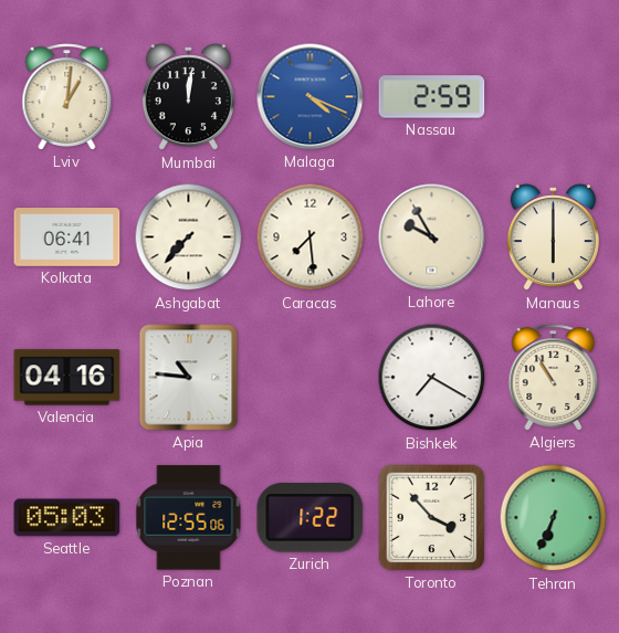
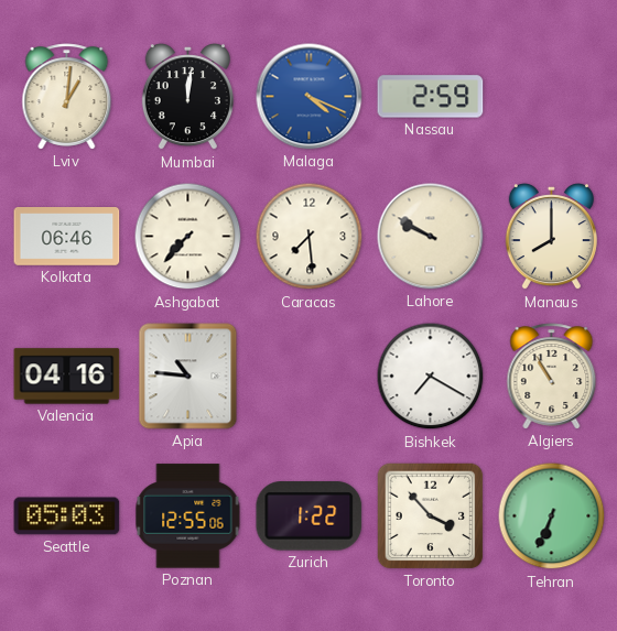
Kolkata: 06:41 -> 06:46
Lahore: 9:55 -> 9:50
Manaus: 6:00 -> 8:00
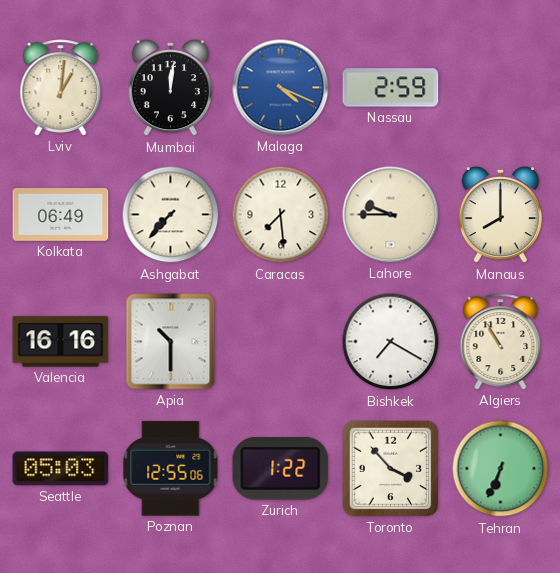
Kolkata: 06:46 -> 06:49
Lahore: 9:50 -> 9:45
Valencia: 04:16 -> 16:16
Apia: 10:46 -> 10:30
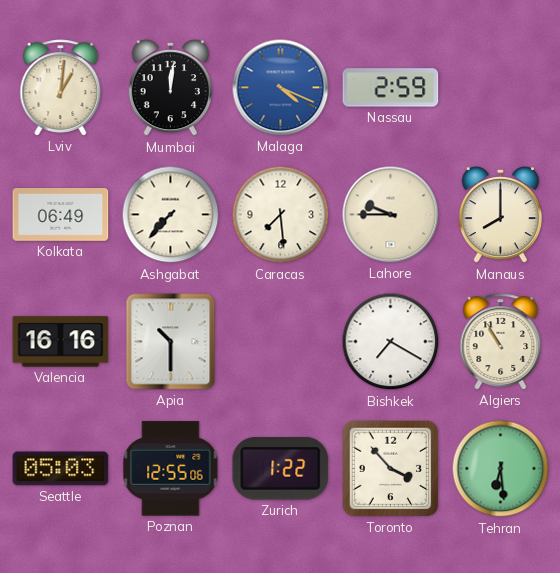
Tehran: 6:34 -> 6:29
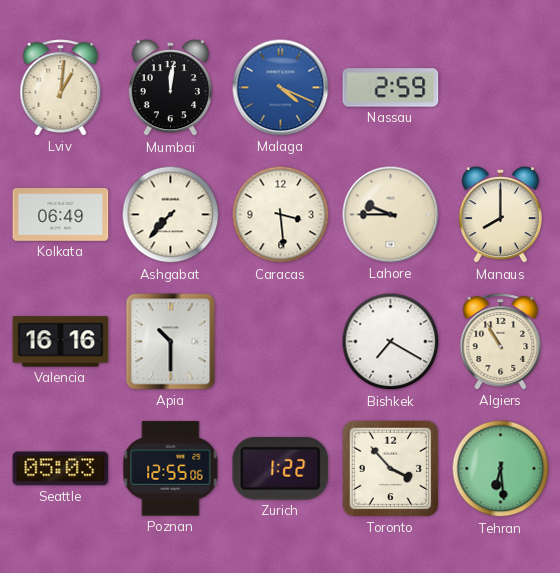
Caracas: 7:29 -> 3:29
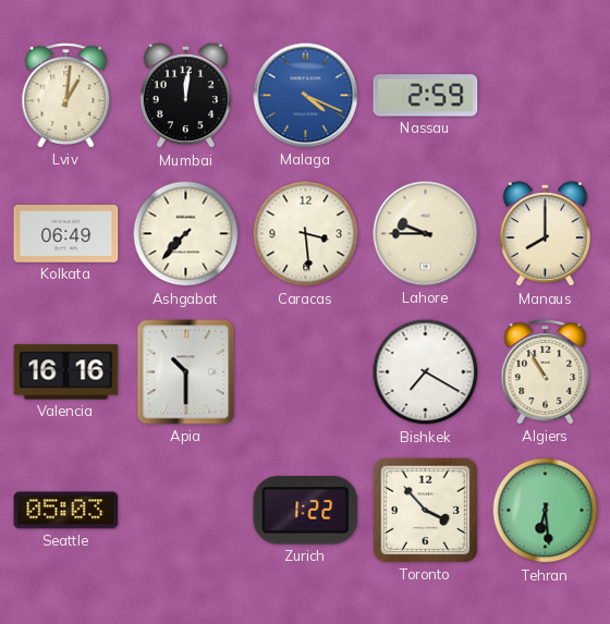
Poznan: 12:55 -> none
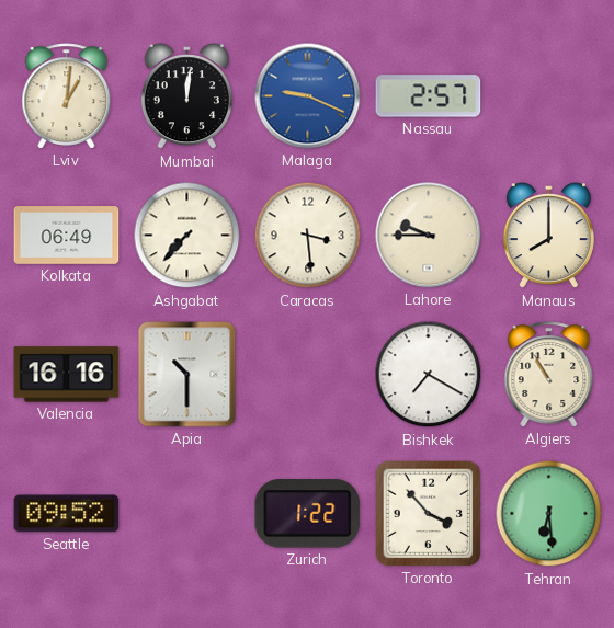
Malaga: 4:19 -> 9:19
Nassau: 2:59 -> 2:57
Seattle: 05:03 -> 09:52
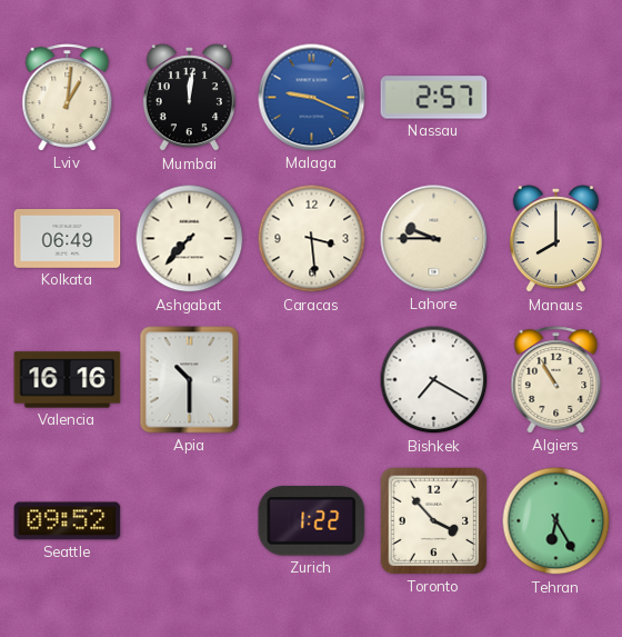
Tehran: 6:29 -> 6:25
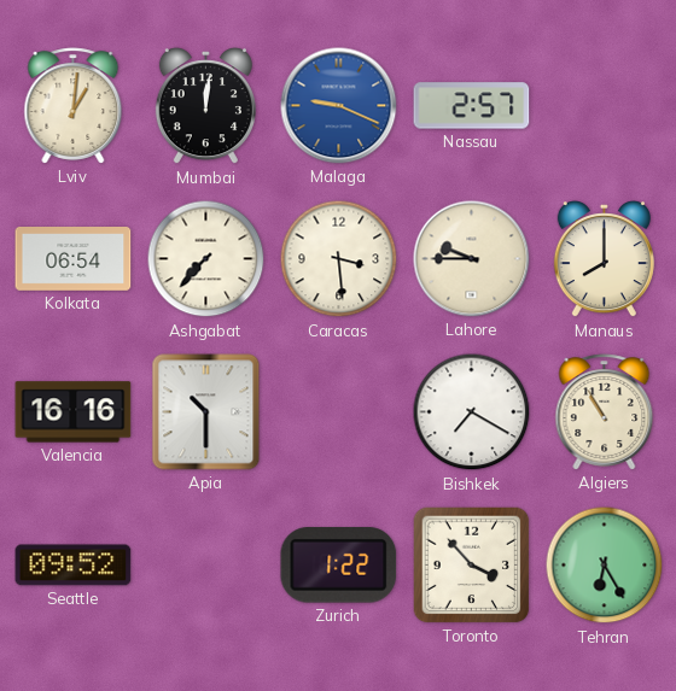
Kolkata: 06:49 -> 06:54
